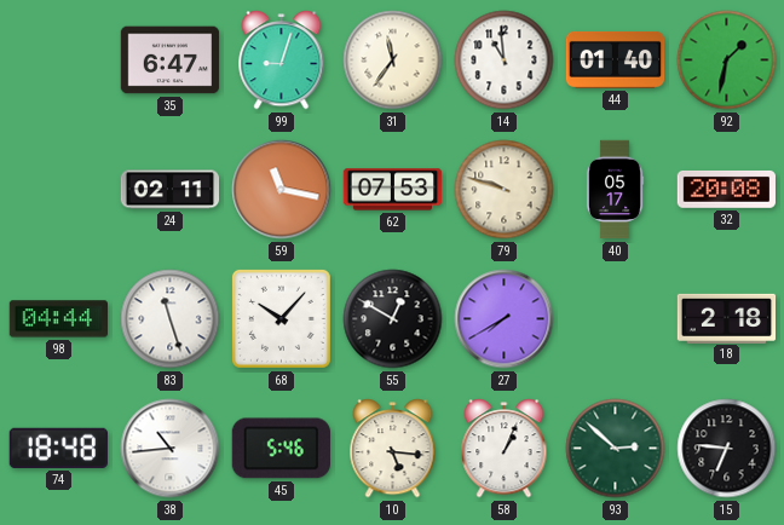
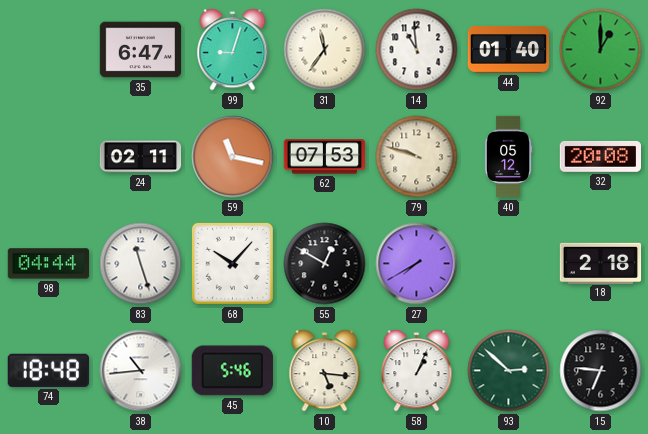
92: 1:32 -> 1:00
40: 05:17 -> 05:12
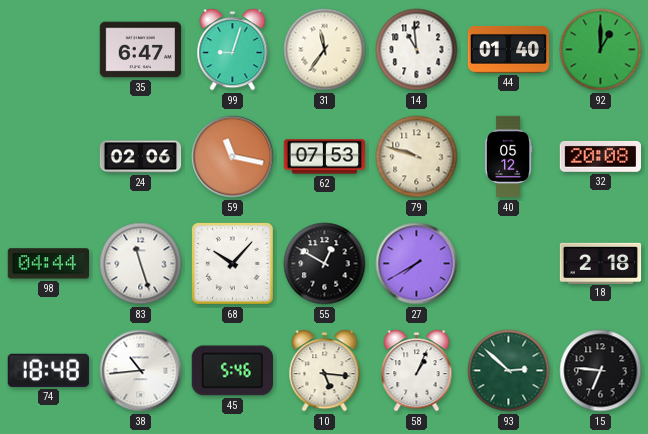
24: 02:11 -> 02:06
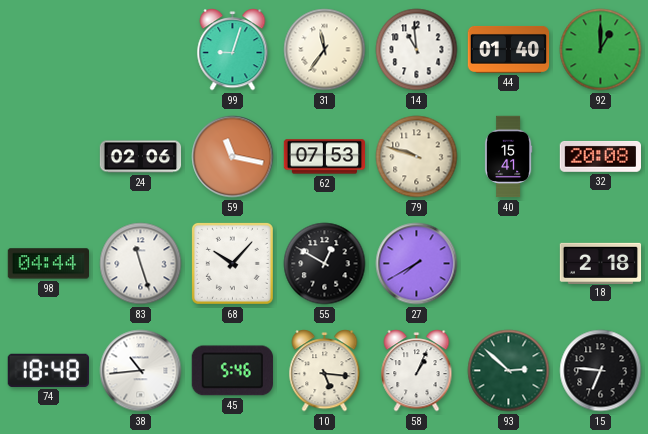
35: 6:47 -> none
40: 05:12 -> 15:41
